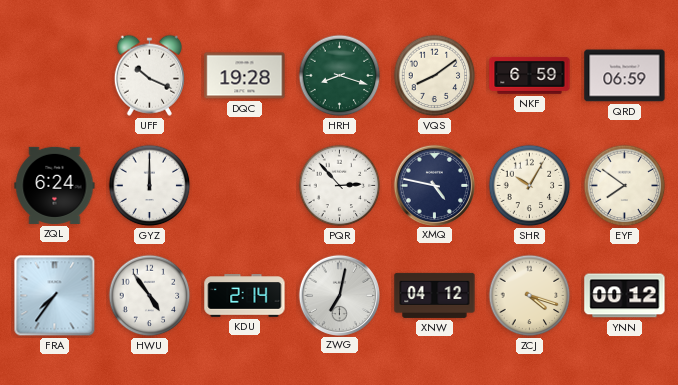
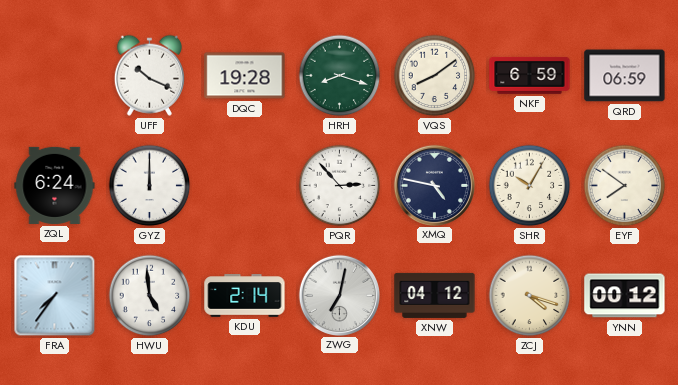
HWU: 4:54 -> 4:59
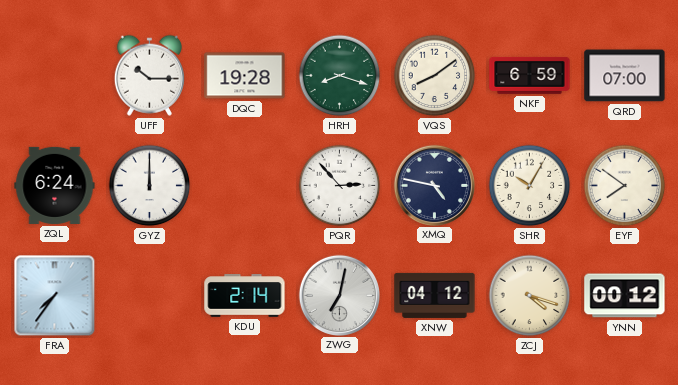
UFF: 10:19 -> 10:15
QRD: 06:59 -> 07:00
HWU: 4:59 -> none
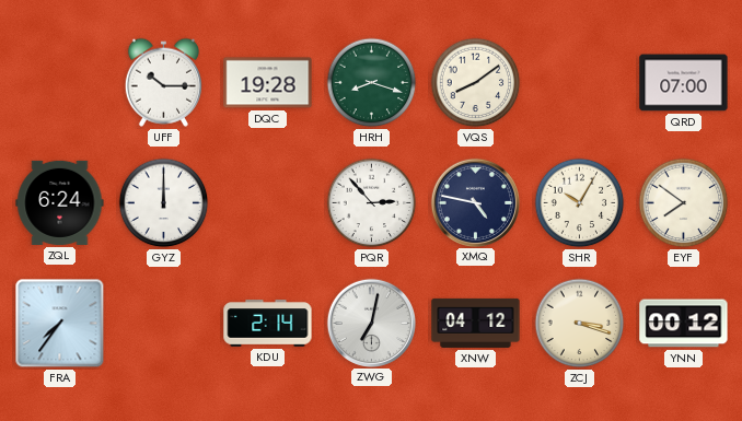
NKF: 6:59 -> none
ZCJ: 4:18 -> 3:18
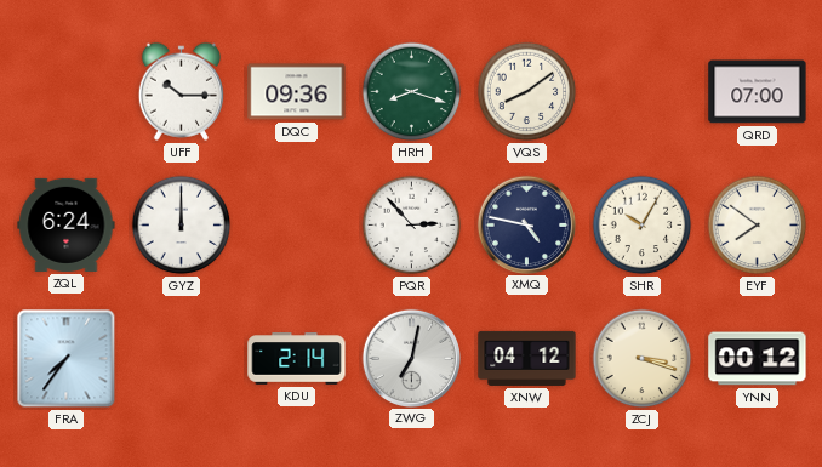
DQC: 19:28 -> 09:36
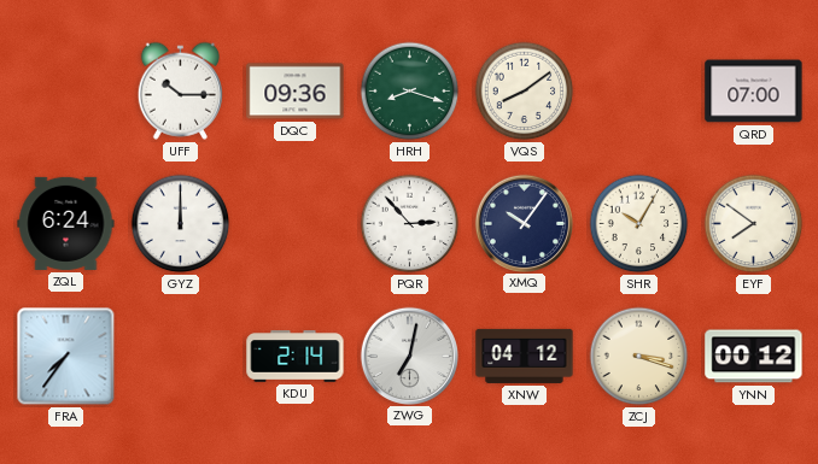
XMQ: 4:47 -> 10:06
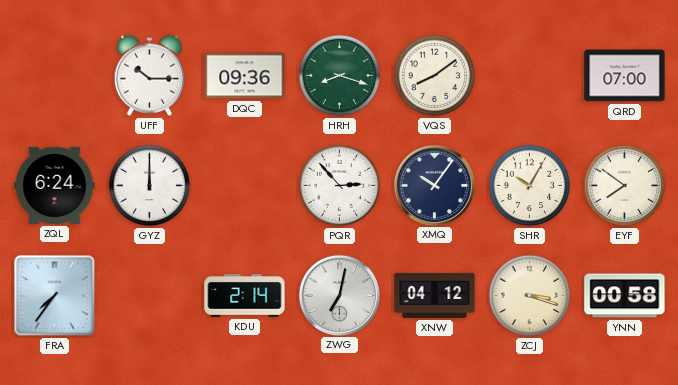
YNN: 00:12 -> 00:58
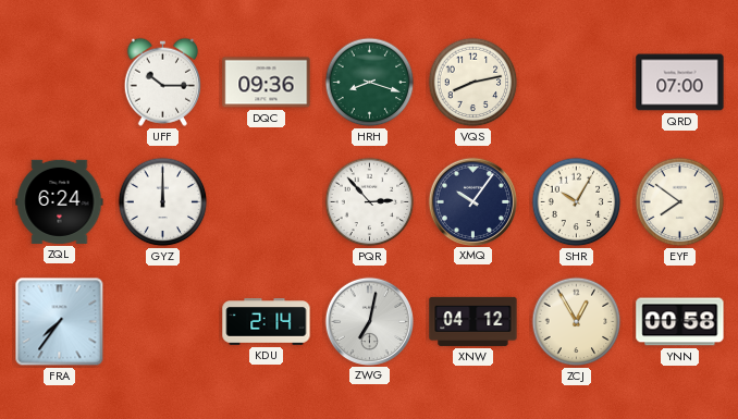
VQS: 8:09 -> 8:13
ZCJ: 3:18 -> 12:55
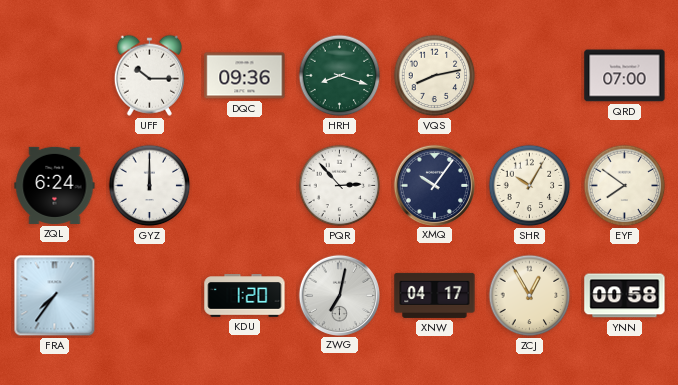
KDU: 2:14 -> 1:20
XNW: 04:12 -> 04:17
